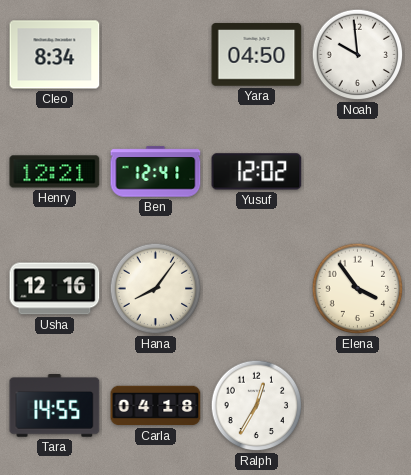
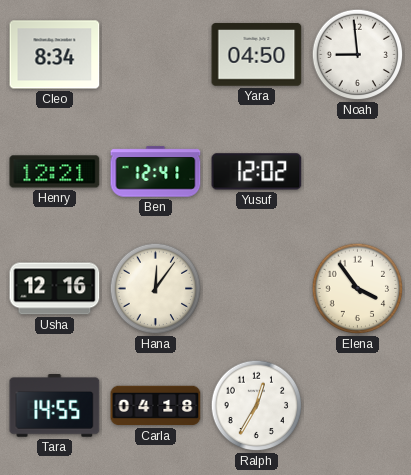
Noah: 9:59 -> 8:59
Hana: 8:06 -> 12:06
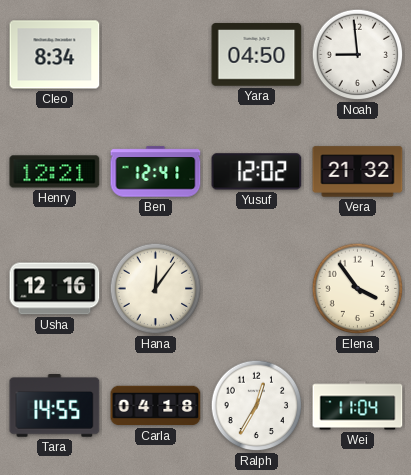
Vera: none -> 21:32
Wei: none -> 11:04
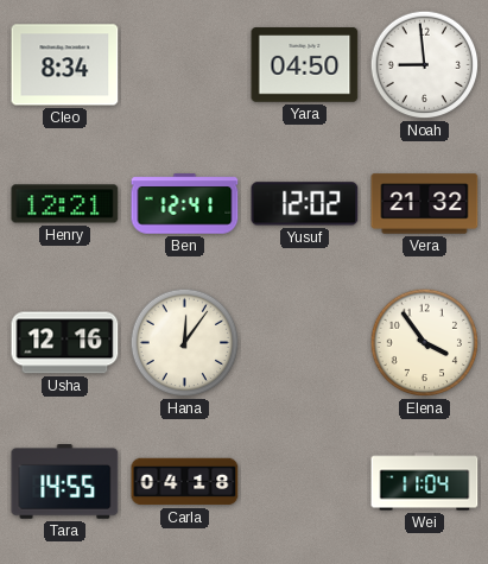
Ralph: 12:35 -> none
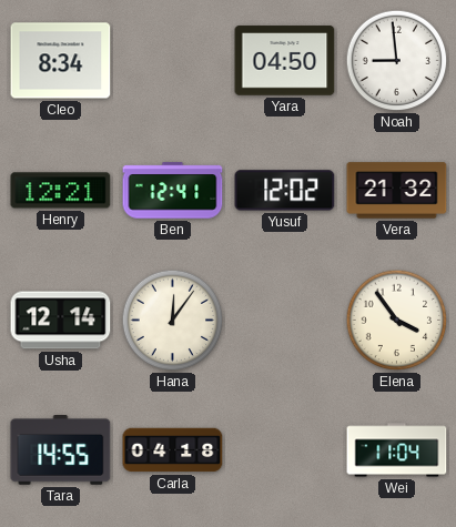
Usha: 12:16 -> 12:14
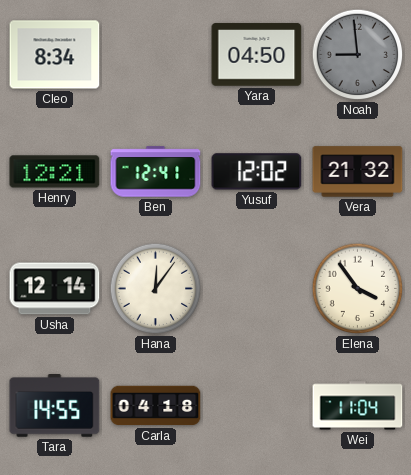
Noah dial: white -> grey
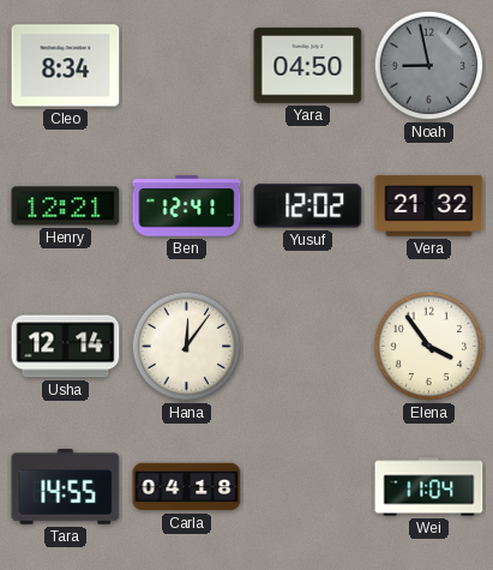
Noah: 8:59 -> 8:58
